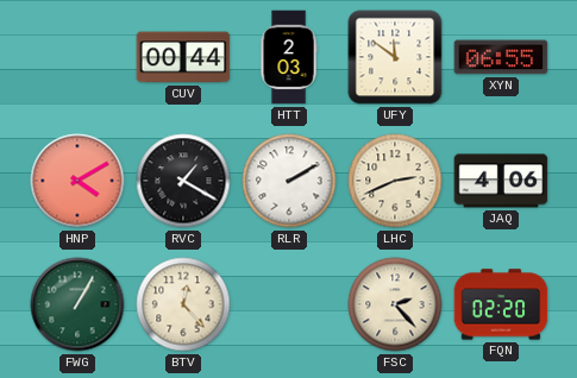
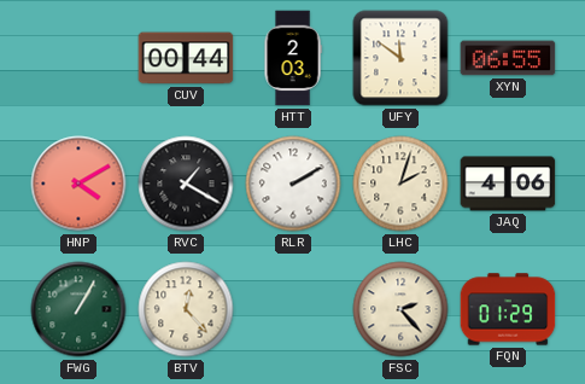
LHC: 2:41 -> 2:03
FQN: 02:20 -> 01:29
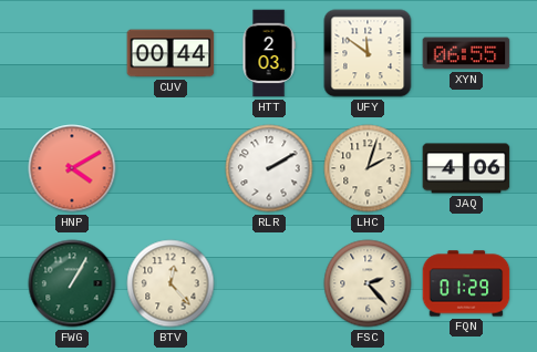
RVC: 1:20 -> none
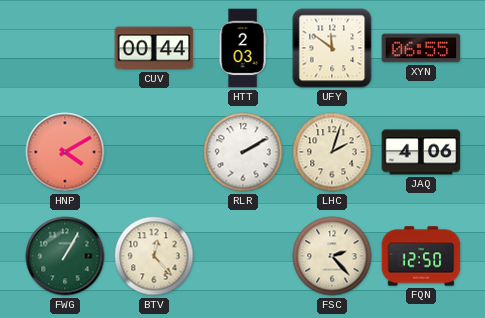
FQN: 01:29 -> 12:50
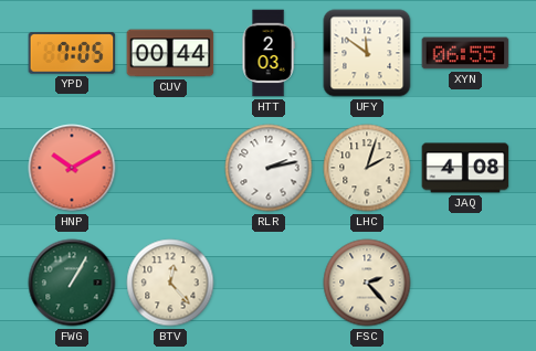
YPD: none -> 7:05
HNP: 4:10 -> 10:10
RLR: 2:10 -> 2:13
JAQ: 4:06 -> 4:08
FQN: 12:50 -> none
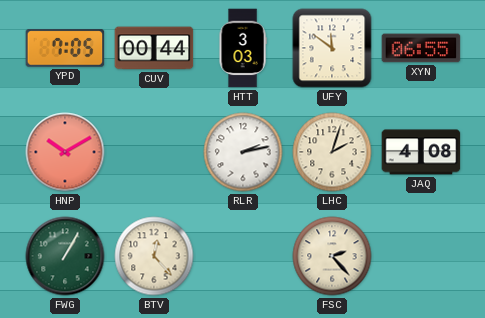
HTT: 2:03 -> 3:03
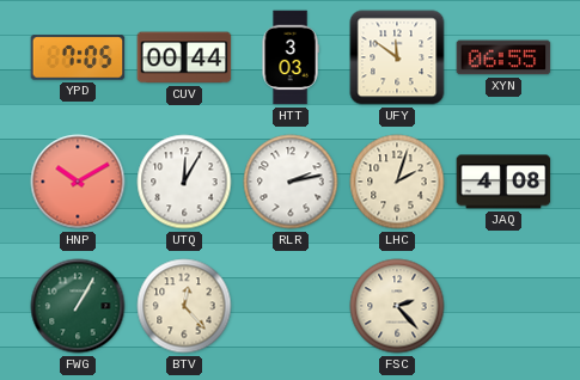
UTQ: none -> 12:05
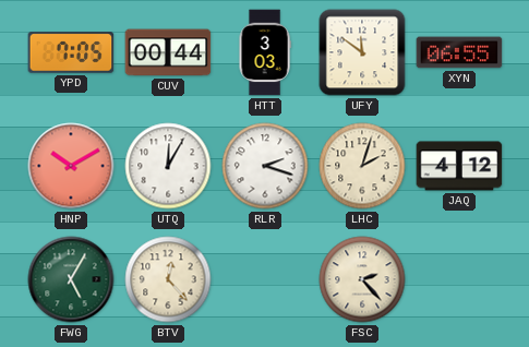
RLR: 2:13 -> 2:18
JAQ: 4:08 -> 4:12
FWG: 1:05 -> 5:05
